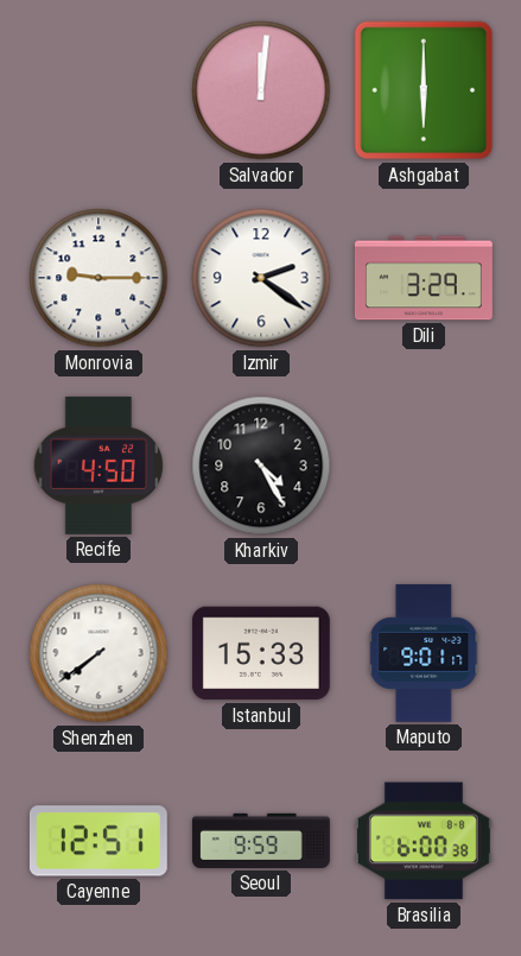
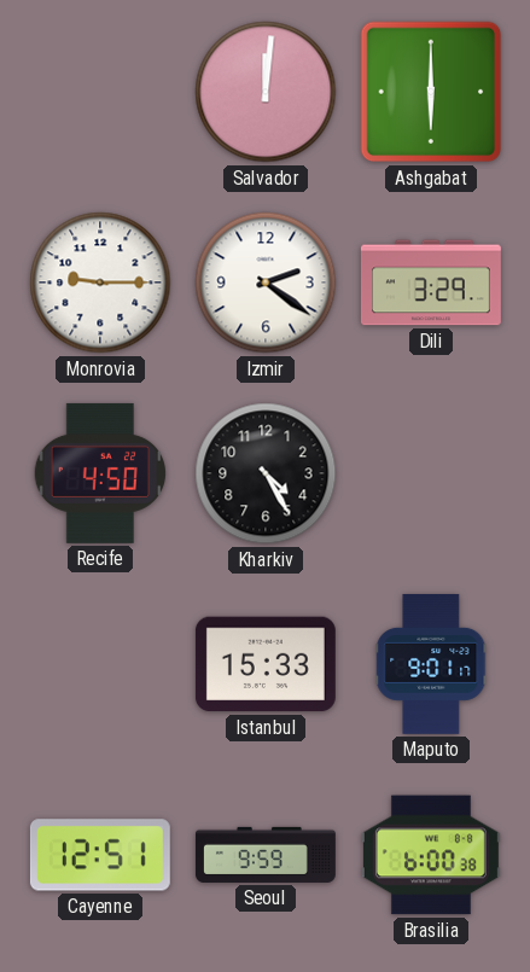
Shenzhen: 7:39 -> none
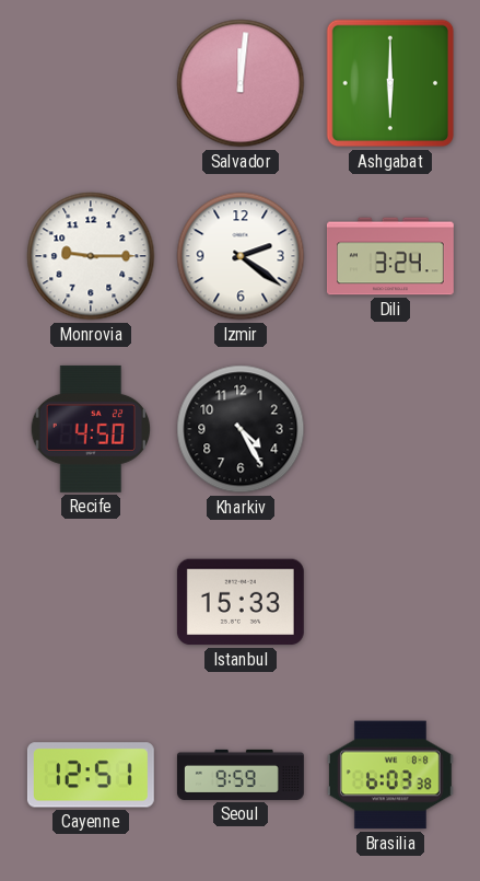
Dili: 3:29 -> 3:24
Maputo: 9:01 -> none
Brasilia: 6:00 -> 6:03
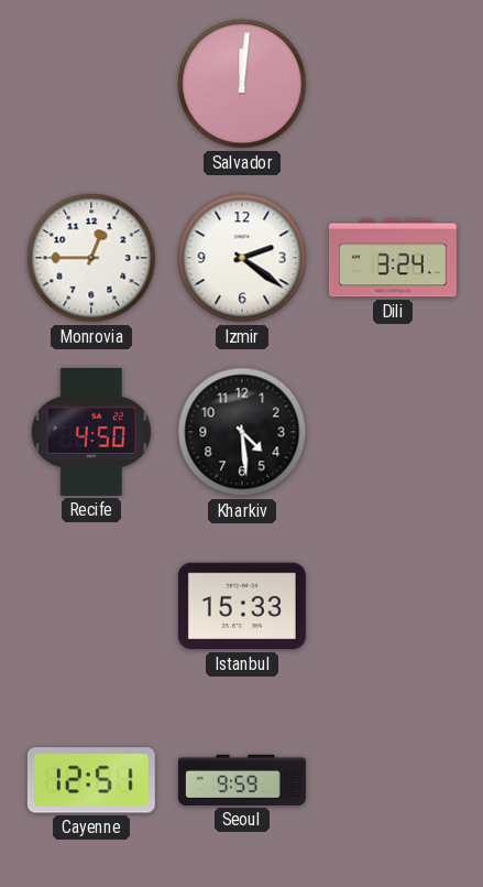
Ashgabat: 6:00 -> none
Monrovia: 9:15 -> 12:45
Kharkiv: 4:25 -> 4:29
Brasilia: 6:03 -> none
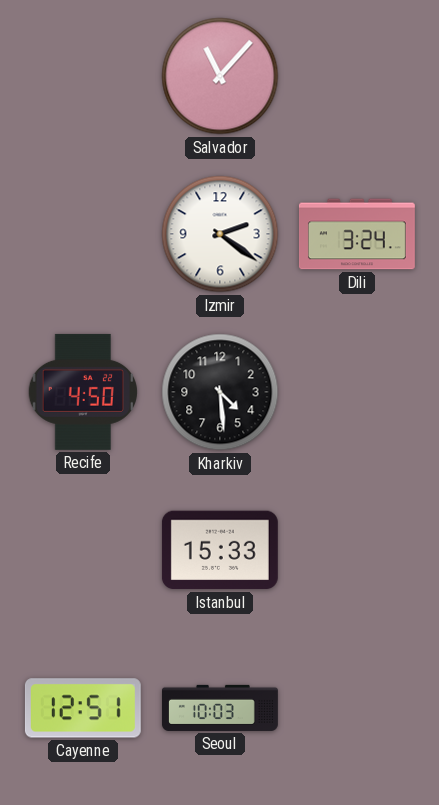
Salvador: 12:01 -> 11:07
Monrovia: 12:45 -> none
Seoul: 9:59 -> 10:03
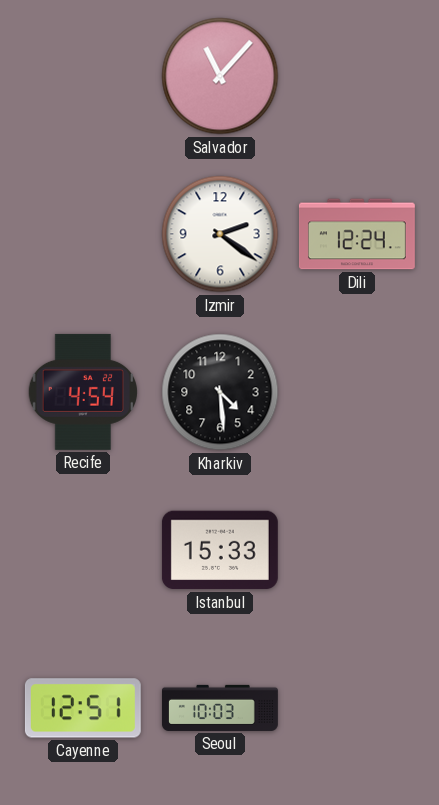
Dili: 3:24 -> 12:24
Recife: 4:50 -> 4:54
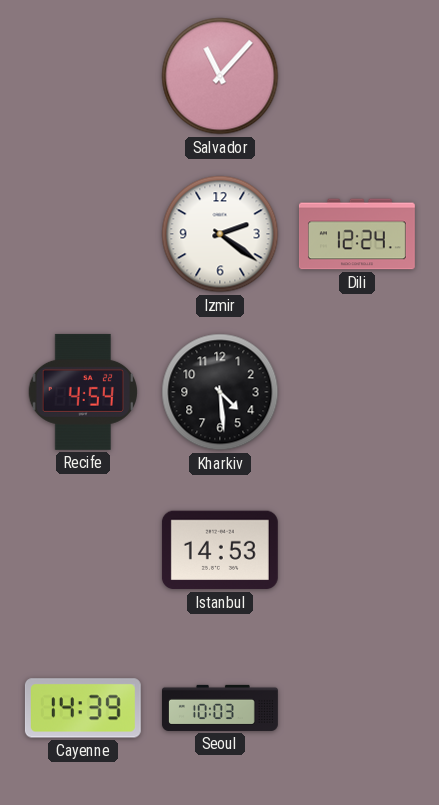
Istanbul: 15:33 -> 14:53
Cayenne: 12:51 -> 14:39
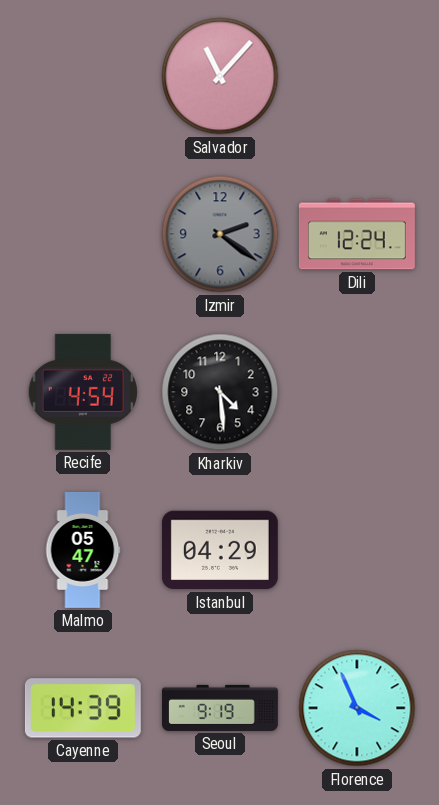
Izmir dial: white -> grey
Malmo: none -> 05:47
Istanbul: 14:53 -> 04:29
Seoul: 10:03 -> 9:19
Florence: none -> 3:56
